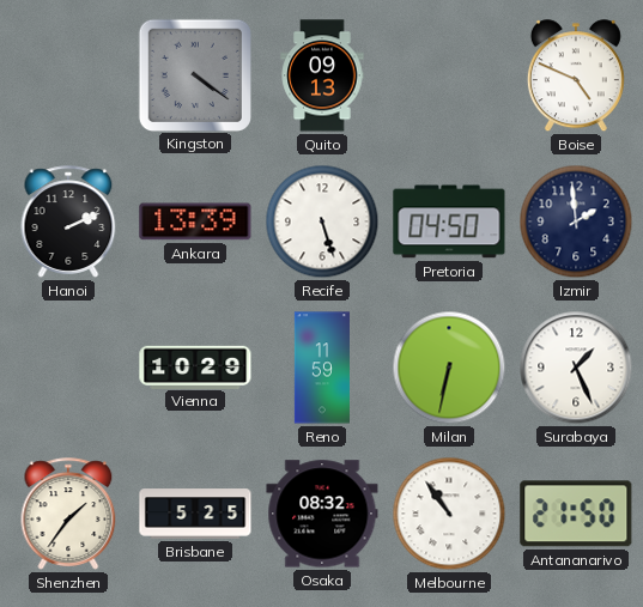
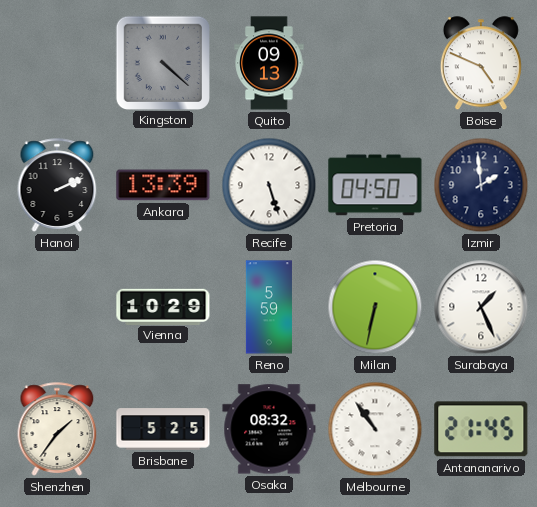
Kingston: 4:21 -> 4:22
Reno: 11:59 -> 5:59
Antananarivo: 21:50 -> 21:45
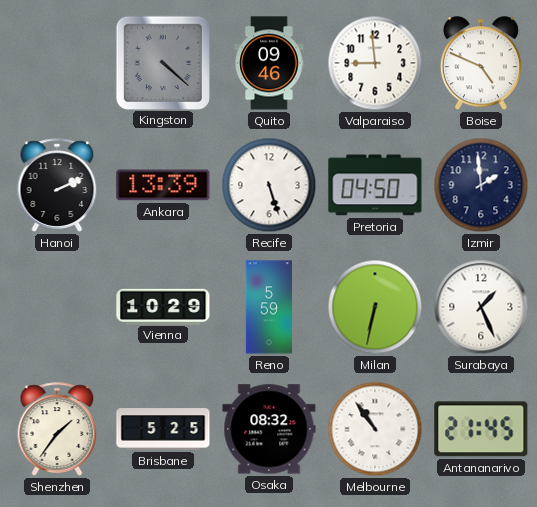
Quito: 09:13 -> 09:46
Valparaiso: none -> 8:59
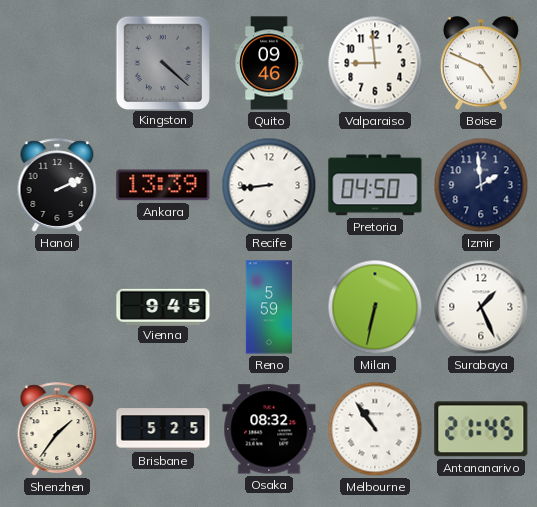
Recife: 5:27 -> 8:44
Vienna: 10:29 -> 9:45
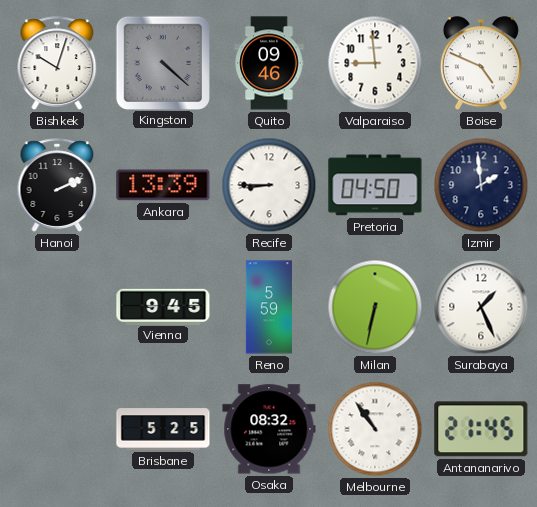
Bishkek: none -> 10:03
Recife: 8:44 -> 8:45
Shenzhen: 1:36 -> none
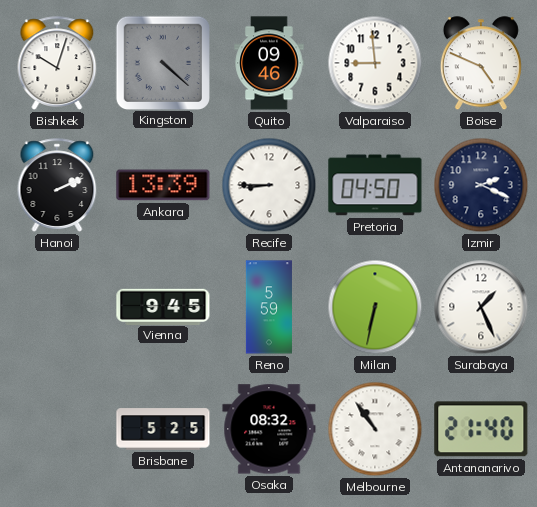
Izmir: 1:59 -> 2:19
Antananarivo: 21:45 -> 21:40
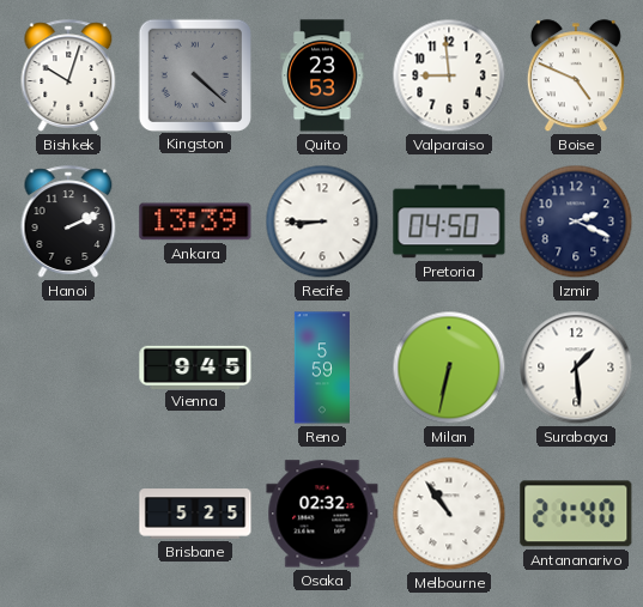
Quito: 09:46 -> 23:53
Surabaya: 1:26 -> 1:29
Osaka: 08:32 -> 02:32
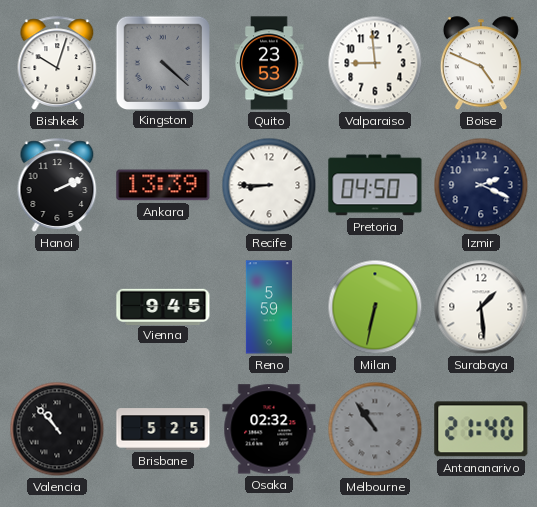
Valencia: none -> 10:53
Melbourne dial: white -> grey
